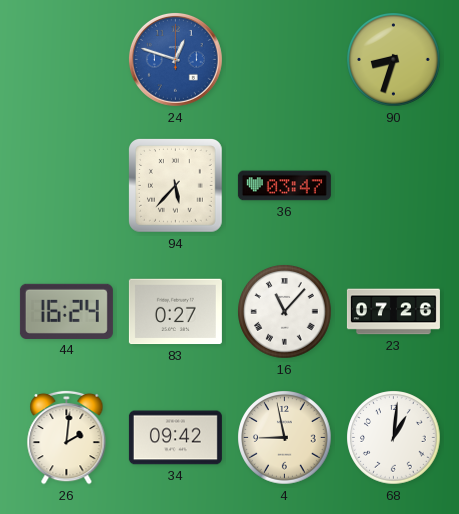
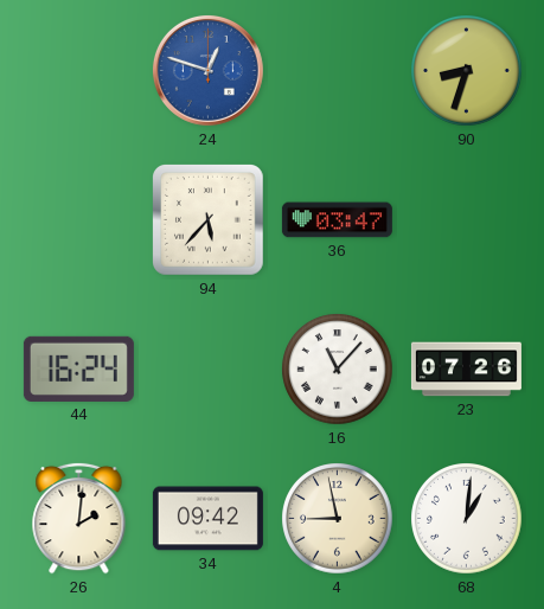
83: 0:27 -> none
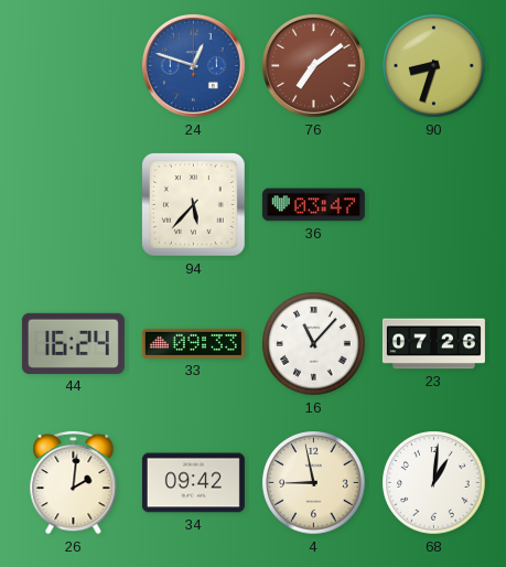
76: none -> 7:09
33: none -> 09:33
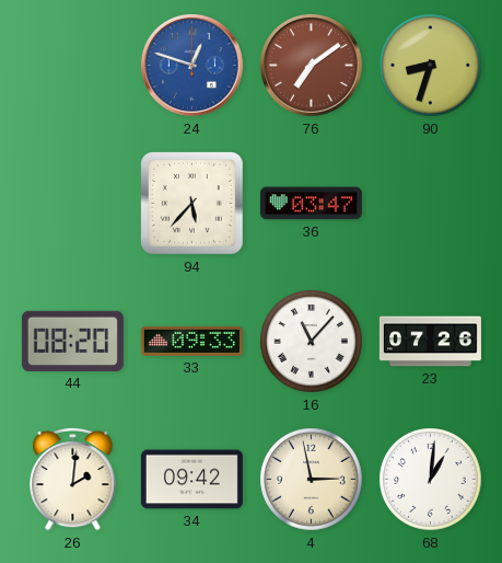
44: 16:24 -> 08:20
4: 8:58 -> 2:58
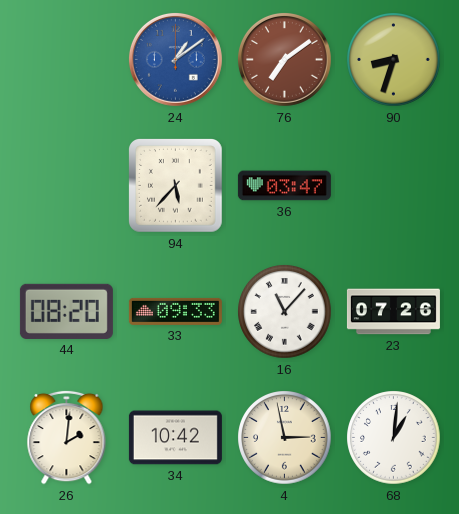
24: 12:48 -> 1:09
34: 09:42 -> 10:42
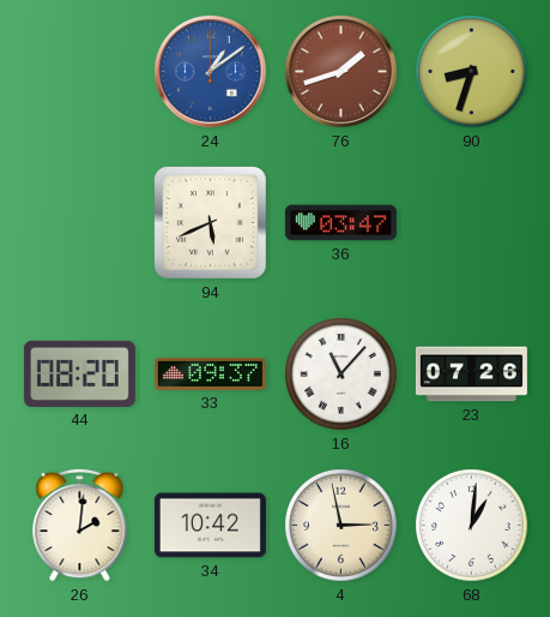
76: 7:09 -> 1:42
94: 5:37 -> 5:41
33: 09:33 -> 09:37
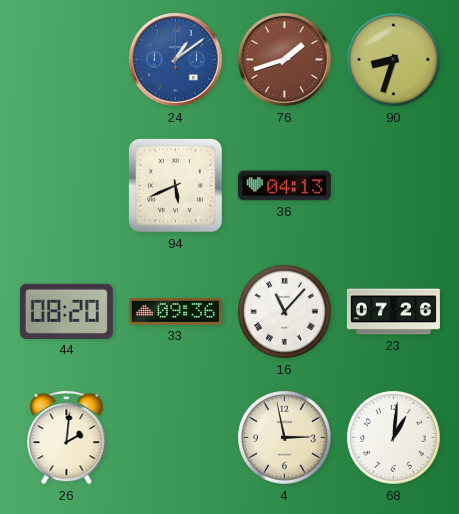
36: 03:47 -> 04:13
33: 09:37 -> 09:36
34: 10:42 -> none
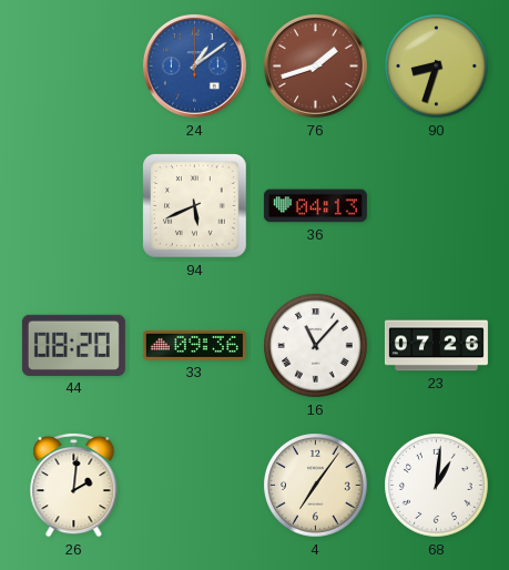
4: 2:58 -> 7:06
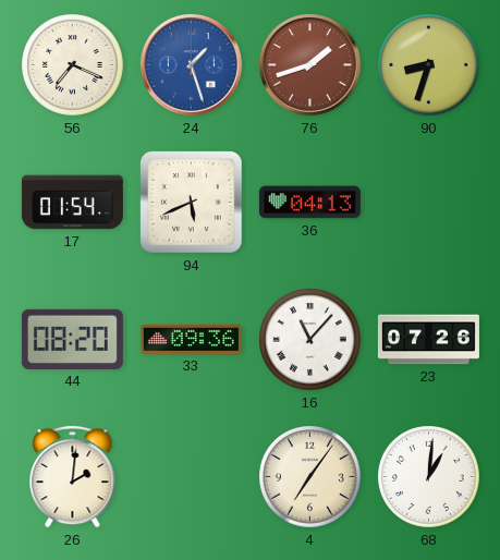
56: none -> 7:19
24: 1:09 -> 1:27
17: none -> 01:54
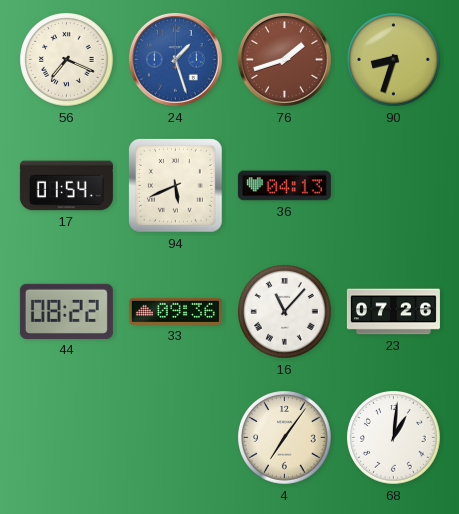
44: 08:20 -> 08:22
26: 2:01 -> none
